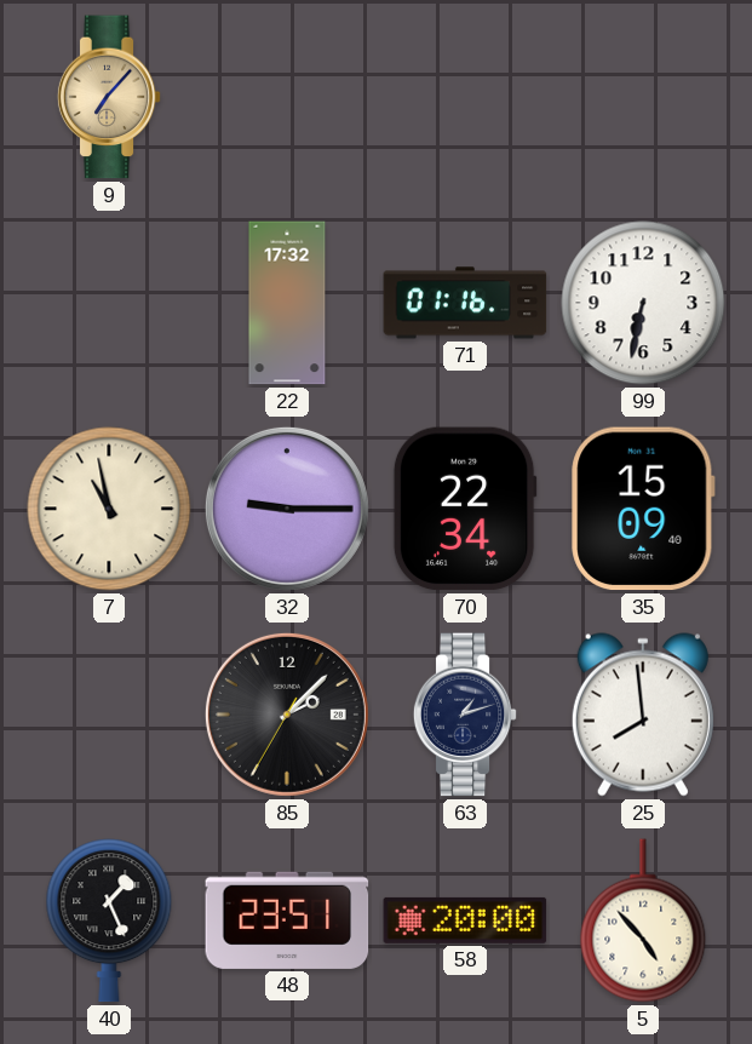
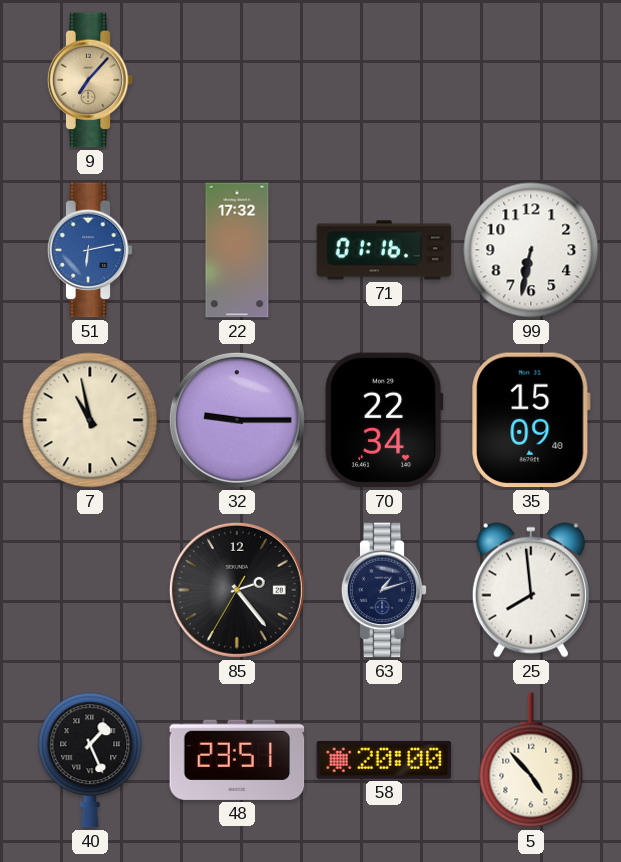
51: none -> 6:13
85: 2:07 -> 2:23
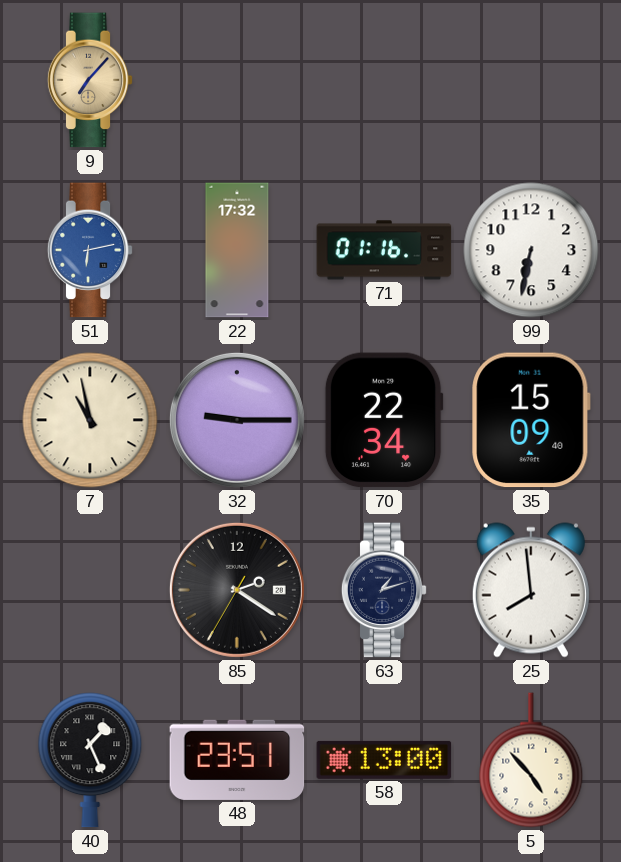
85: 2:23 -> 2:20
58: 20:00 -> 13:00
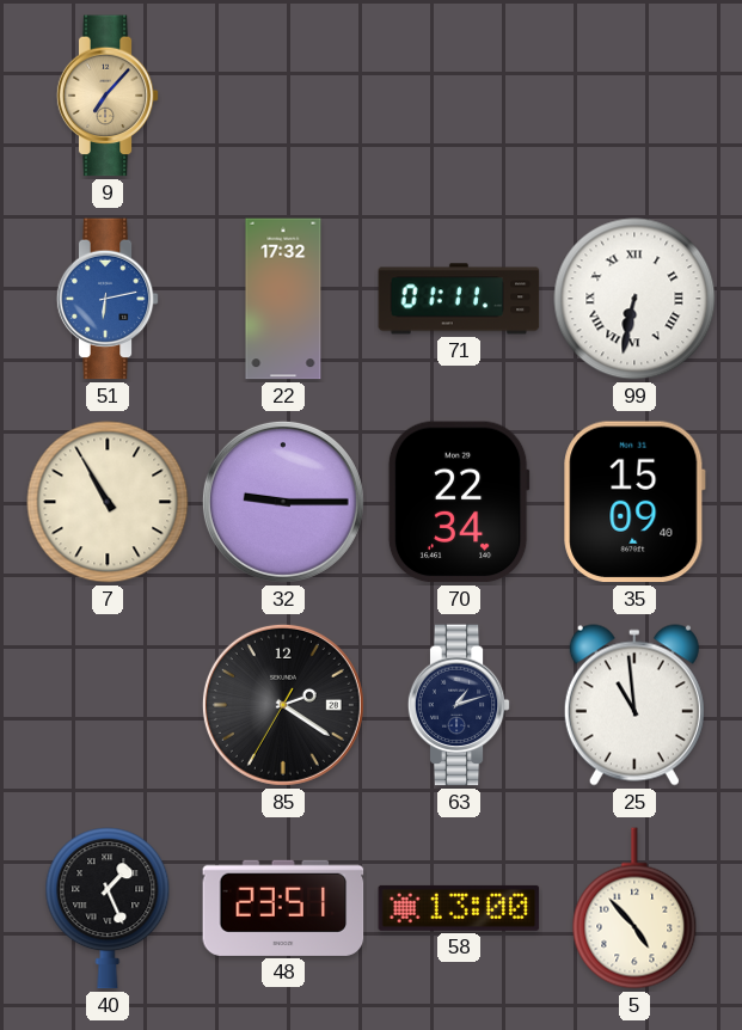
71: 01:16 -> 01:11
99 numerals: Arabic -> Roman
7: 10:58 -> 10:55
25: 7:59 -> 10:59
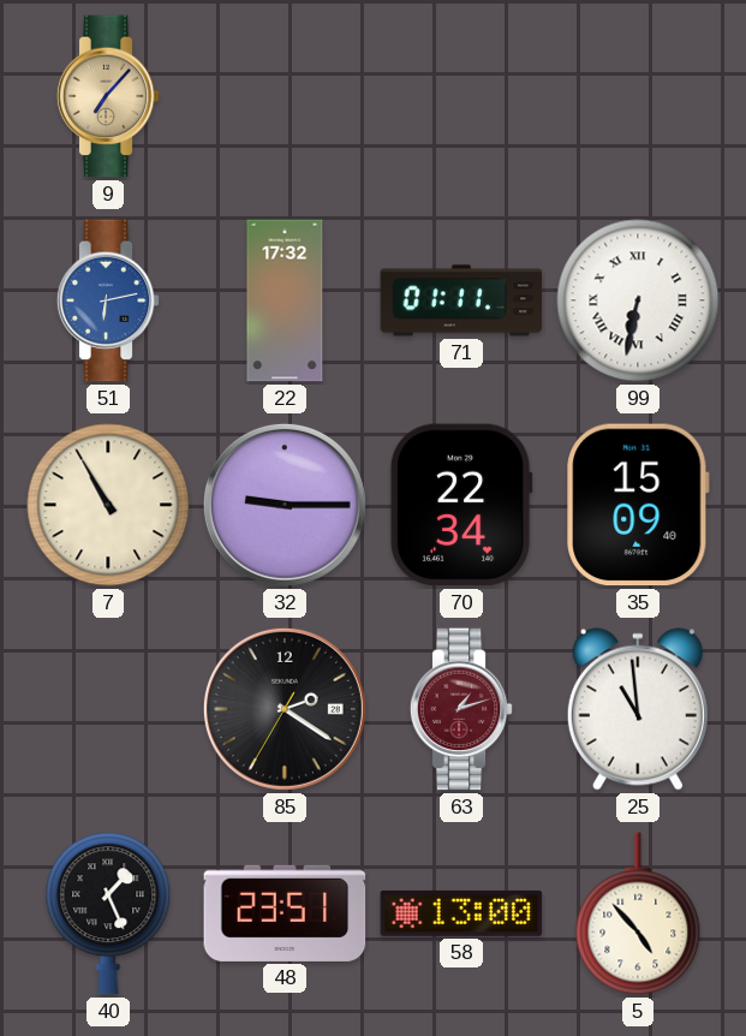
63 dial: navy -> burgundy
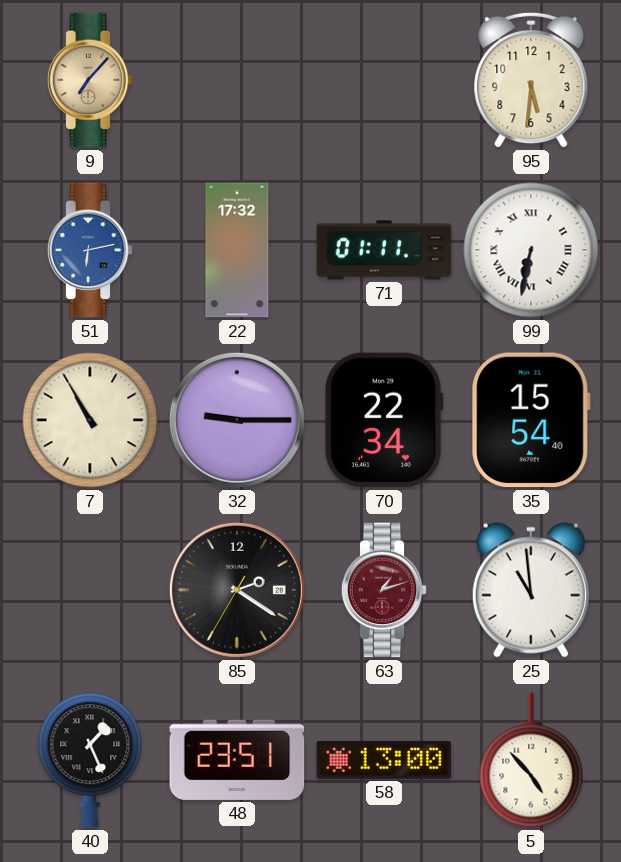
95: none -> 5:31
35: 15:09 -> 15:54
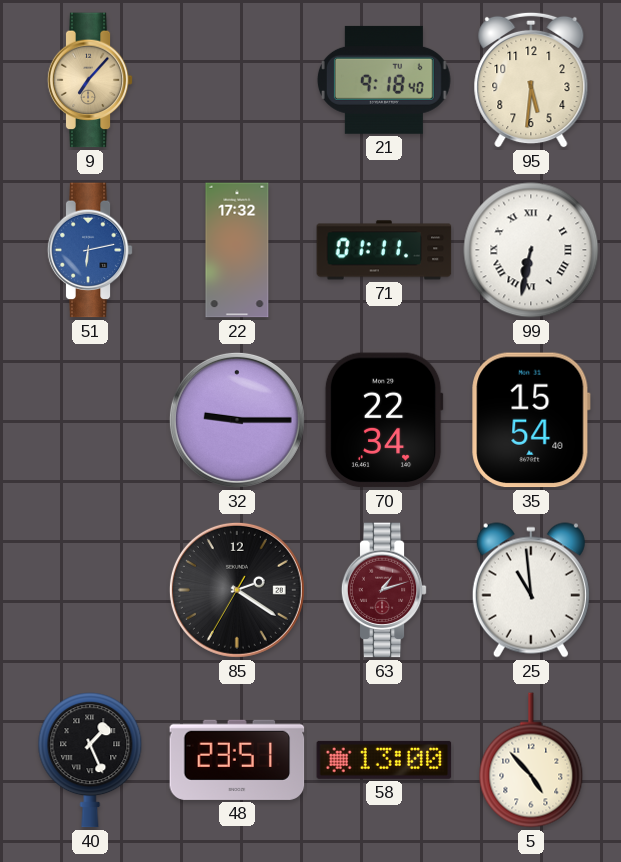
21: none -> 9:18
7: 10:55 -> none
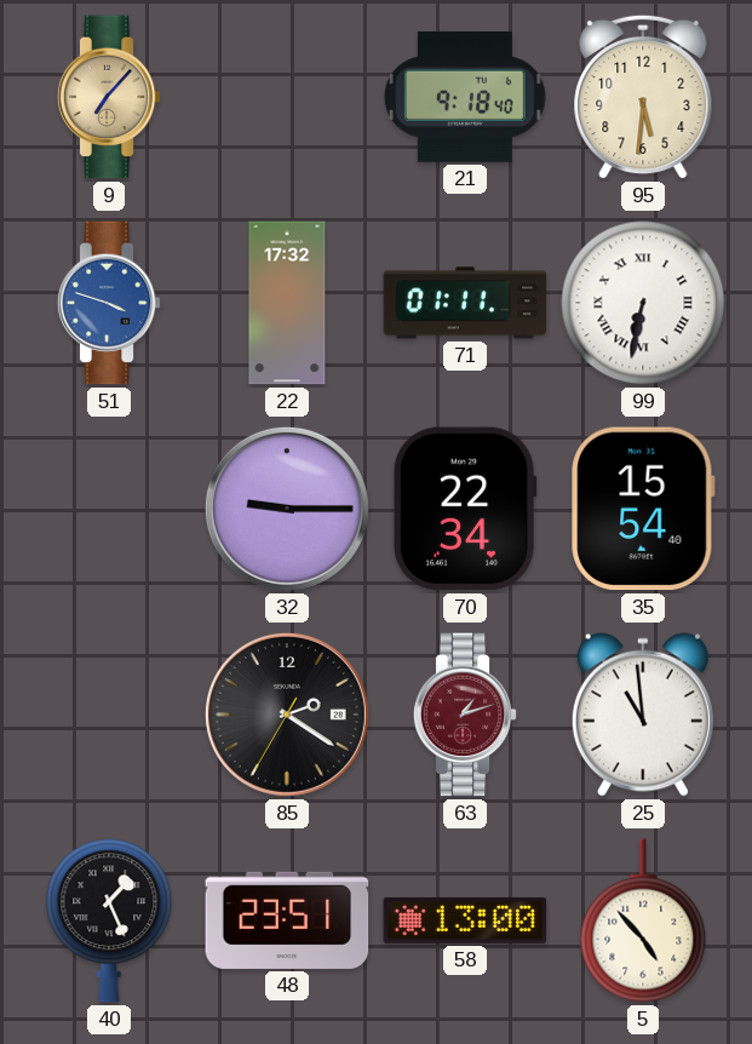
51: 6:13 -> 3:48
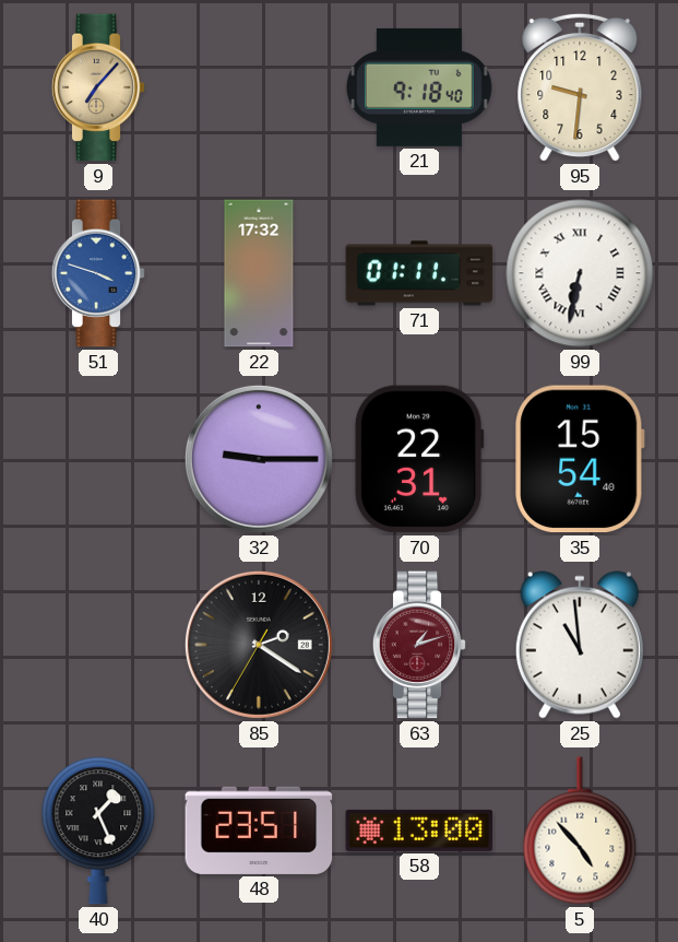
95: 5:31 -> 9:31
70: 22:34 -> 22:31
